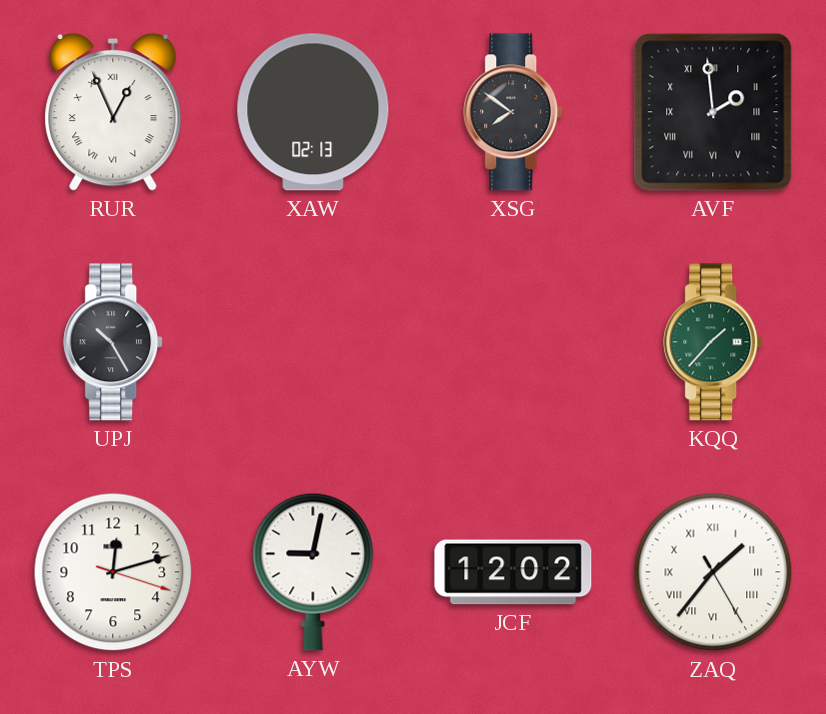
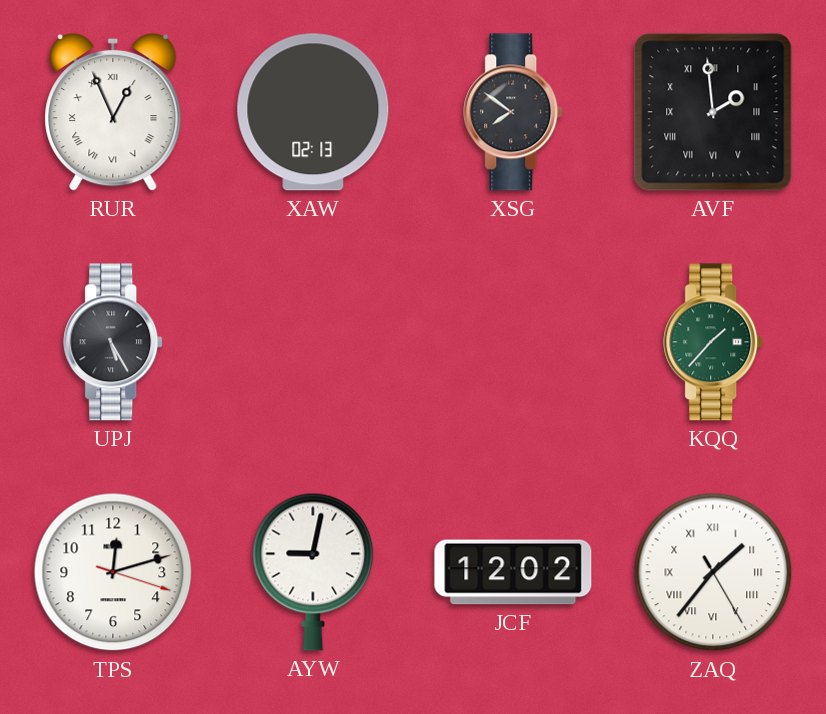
UPJ: 10:25 -> 5:25
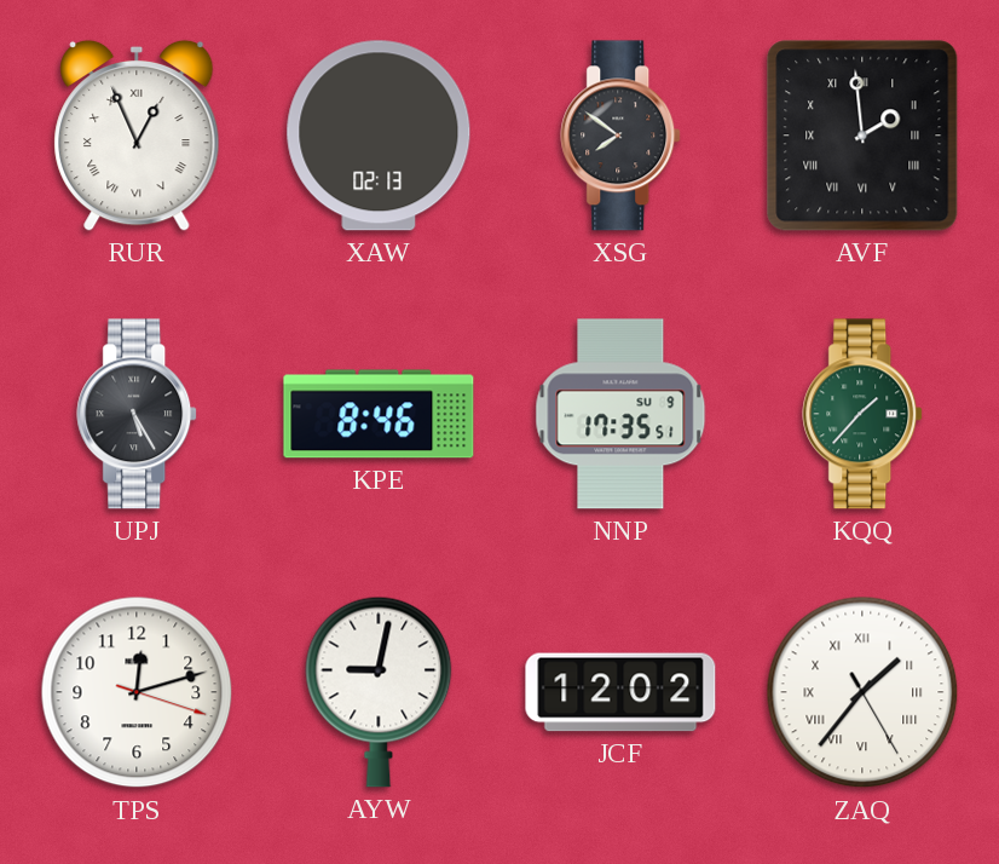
KPE: none -> 8:46
NNP: none -> 17:35
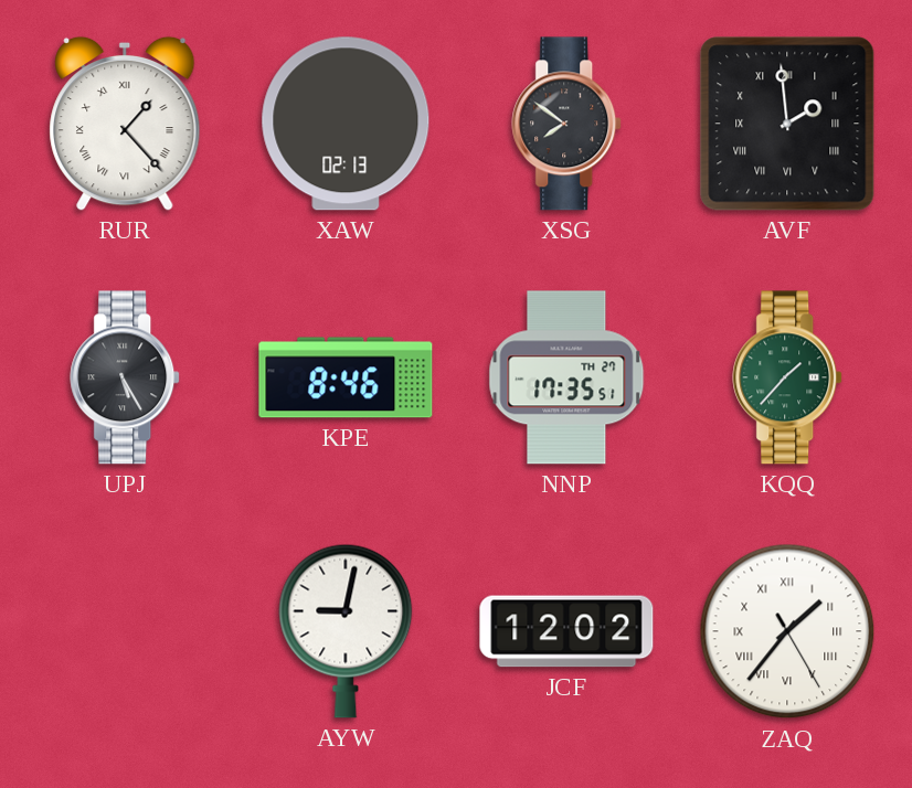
RUR: 12:56 -> 1:23
NNP date: SU 9 -> TH 27
TPS: 12:12 -> none
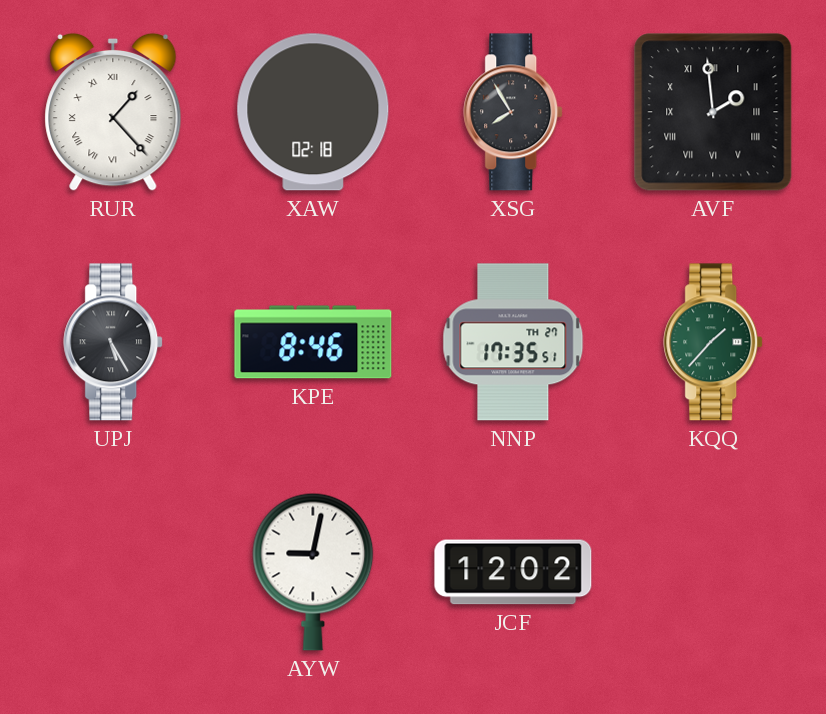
XAW: 02:13 -> 02:18
XSG: 7:51 -> 7:55
ZAQ: 1:36 -> none
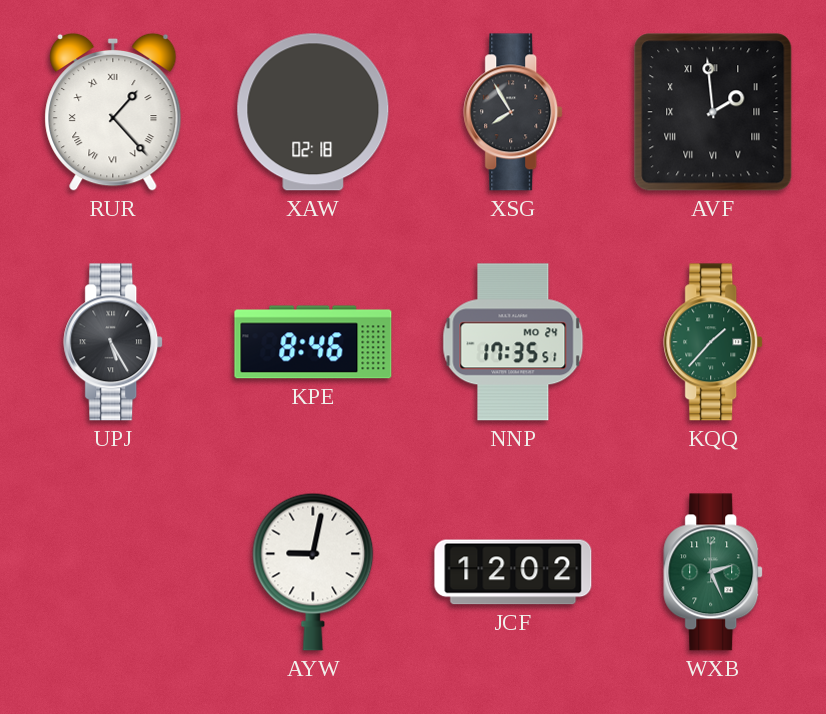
NNP date: TH 27 -> MO 24
WXB: none -> 2:26
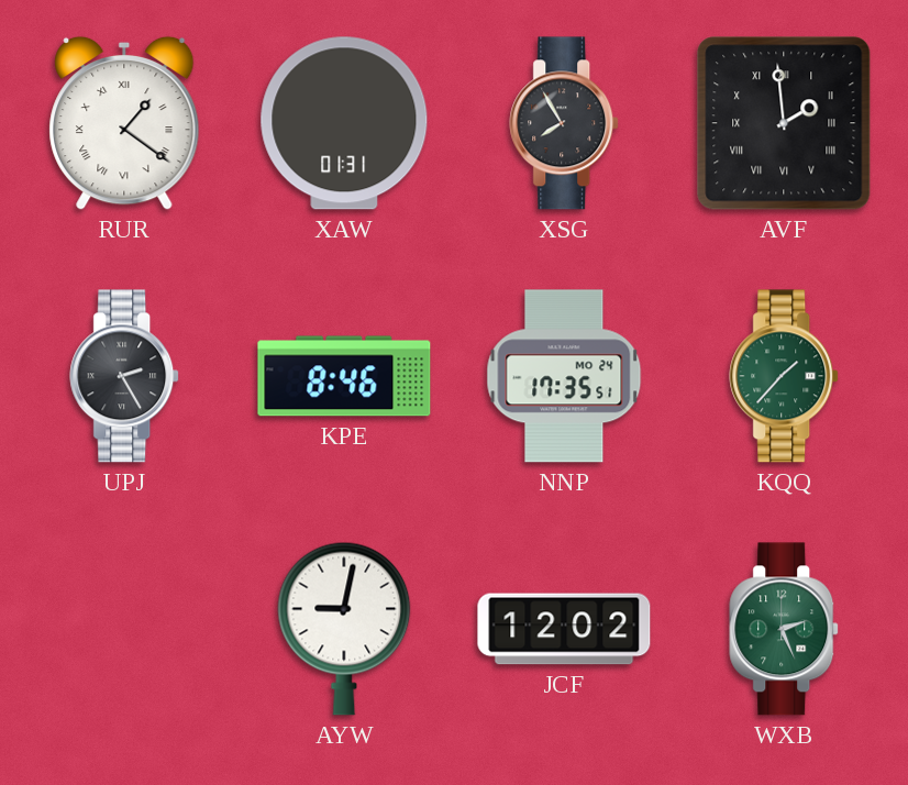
RUR: 1:23 -> 1:21
XAW: 02:18 -> 01:31
UPJ: 5:25 -> 2:25
